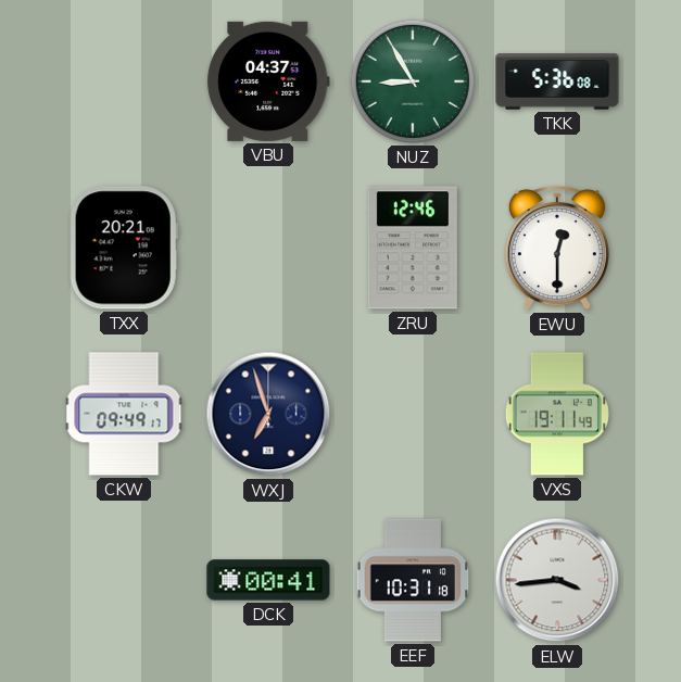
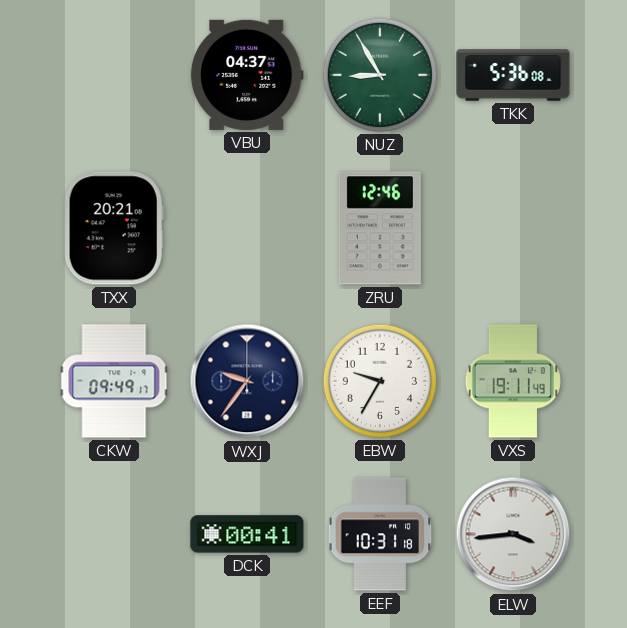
EWU: 12:30 -> none
WXJ: 6:57 -> 9:36
EBW: none -> 9:35
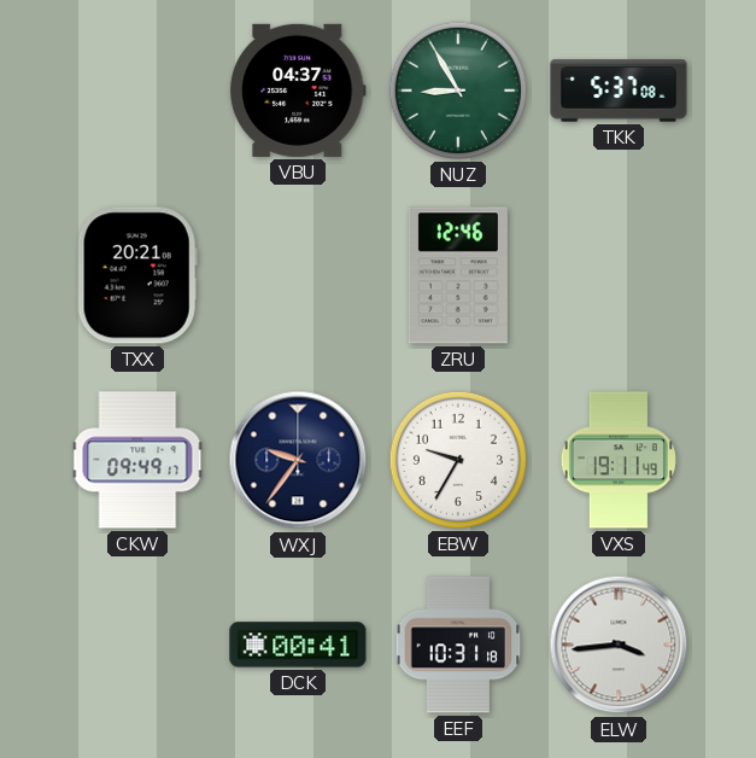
TKK: 5:36 -> 5:37
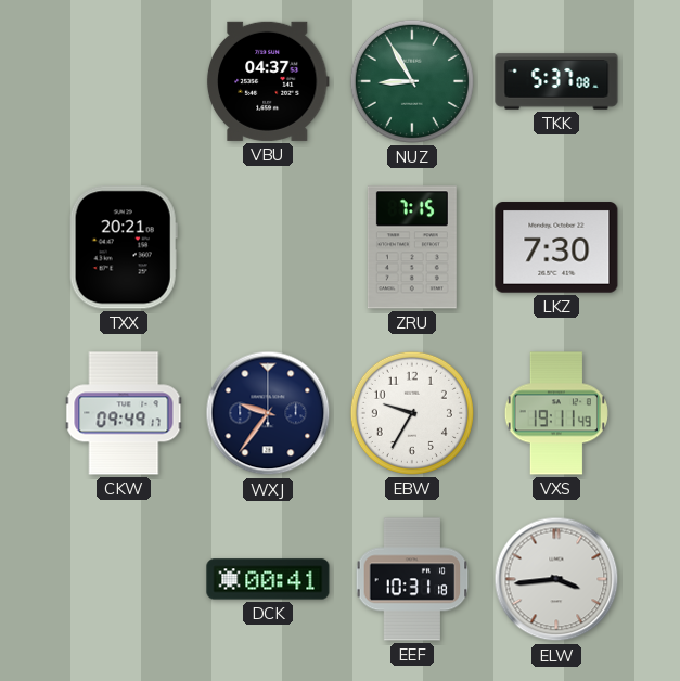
ZRU: 12:46 -> 7:15
LKZ: none -> 7:30
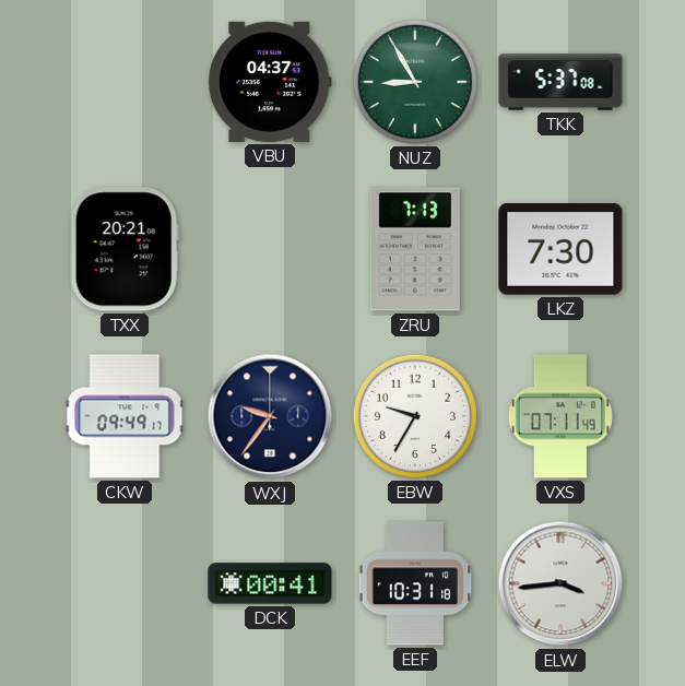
ZRU: 7:15 -> 7:13
VXS: 19:11 -> 07:11
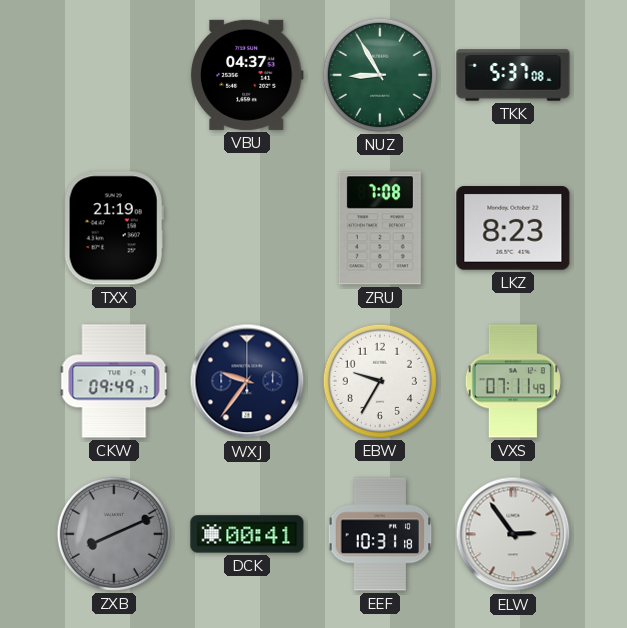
TXX: 20:21 -> 21:19
ZRU: 7:13 -> 7:08
LKZ: 7:30 -> 8:23
ZXB: none -> 8:11
ELW: 3:44 -> 2:54
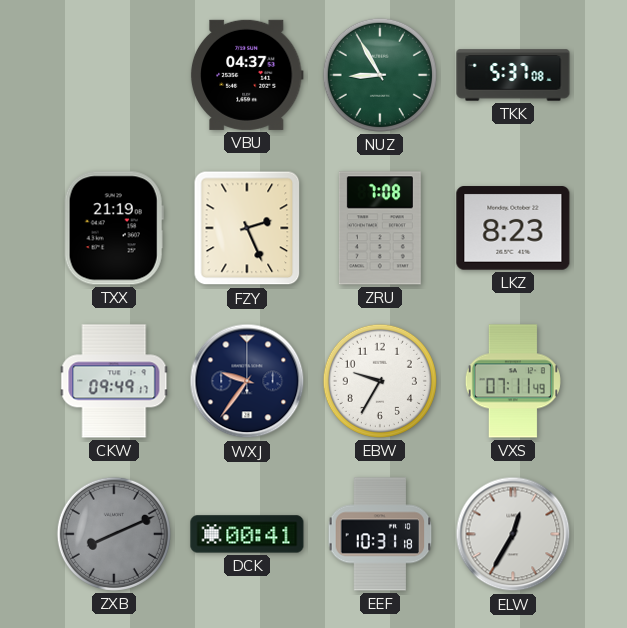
FZY: none -> 2:26
ELW: 2:54 -> 12:35
